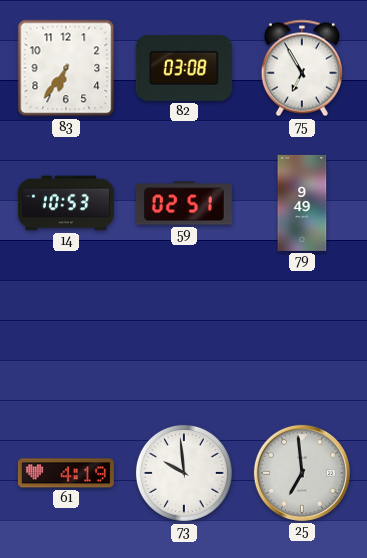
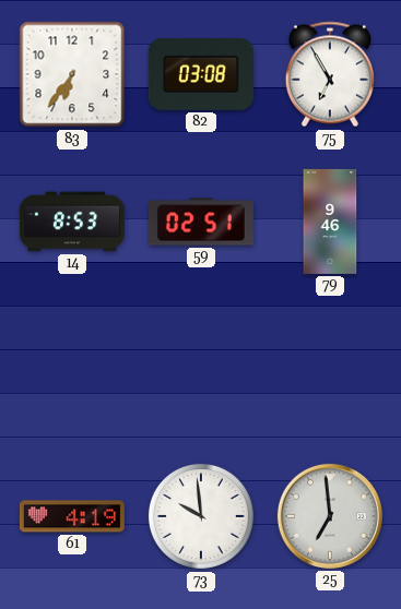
14: 10:53 -> 8:53
79: 9:49 -> 9:46
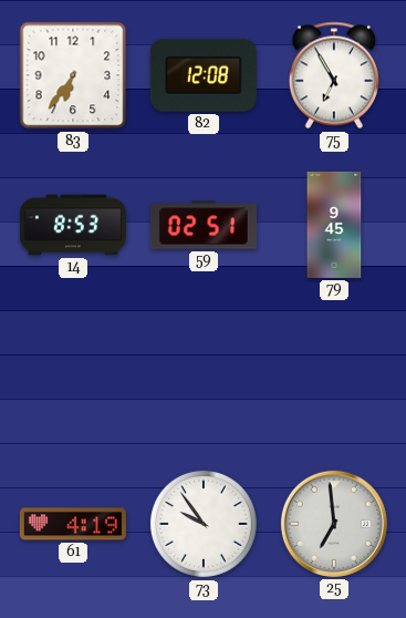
82: 03:08 -> 12:08
79: 9:46 -> 9:45
73: 9:59 -> 9:54
